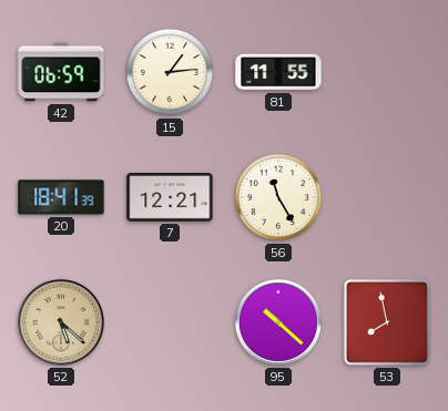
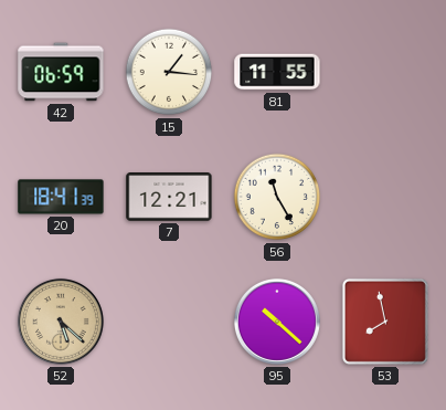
15: 1:14 -> 1:16
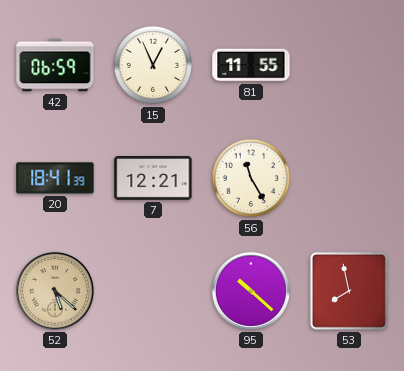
15: 1:16 -> 12:56
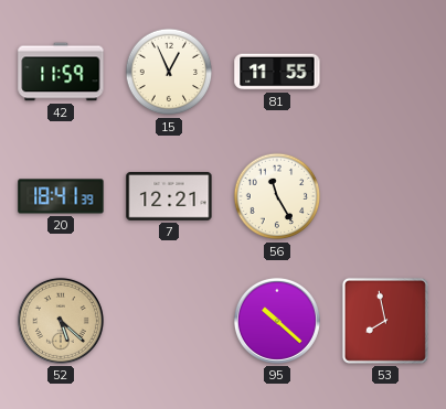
42: 06:59 -> 11:59
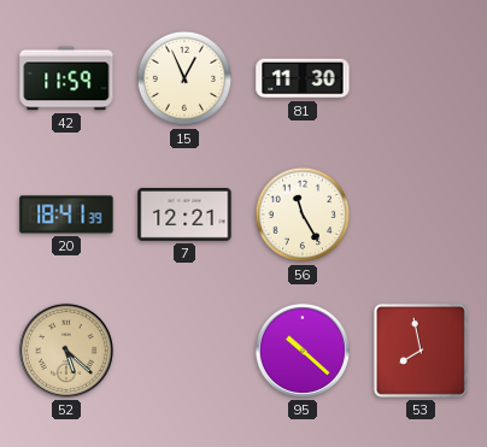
81: 11:55 -> 11:30
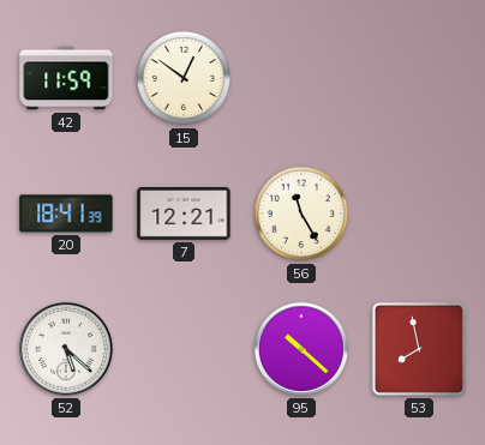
15: 12:56 -> 12:51
81: 11:30 -> none
52 dial: champagne -> white
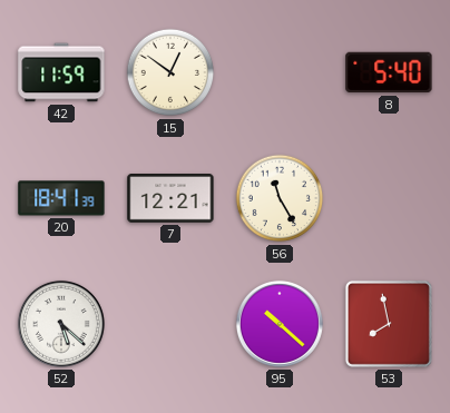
8: none -> 5:40
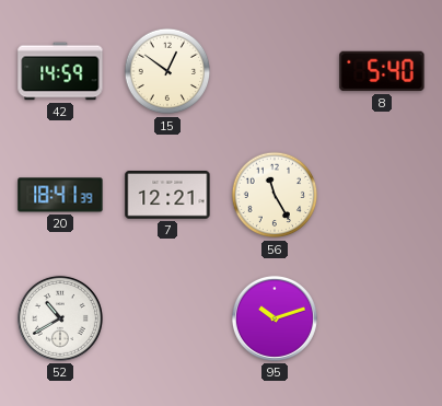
42: 11:59 -> 14:59
52: 5:22 -> 10:40
95: 10:22 -> 10:12
53: 7:58 -> none
